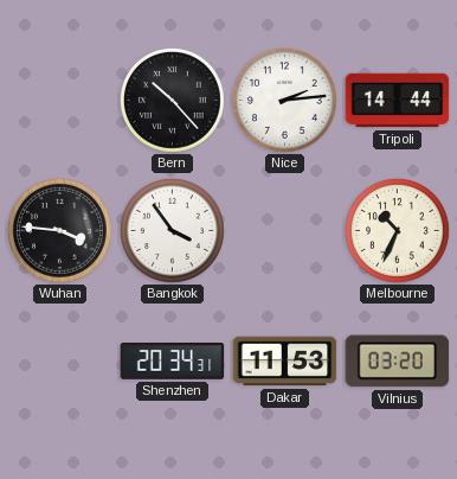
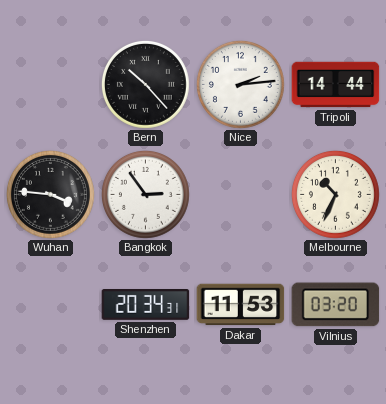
Bangkok: 3:54 -> 2:54
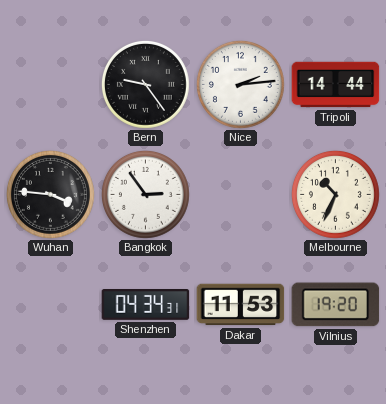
Bern: 10:23 -> 9:24
Shenzhen: 20:34 -> 04:34
Vilnius: 03:20 -> 19:20
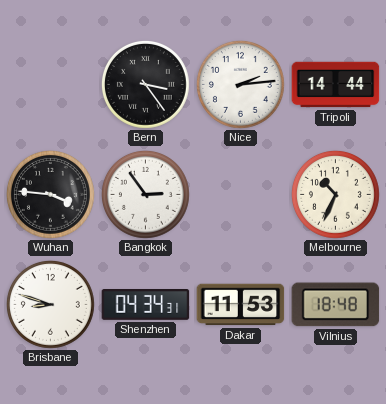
Bern: 9:24 -> 3:24
Brisbane: none -> 8:48
Vilnius: 19:20 -> 18:48
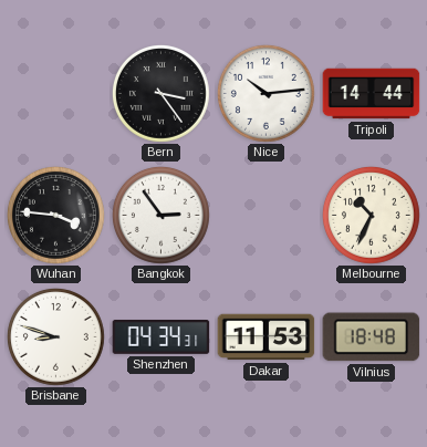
Nice: 2:14 -> 10:14
